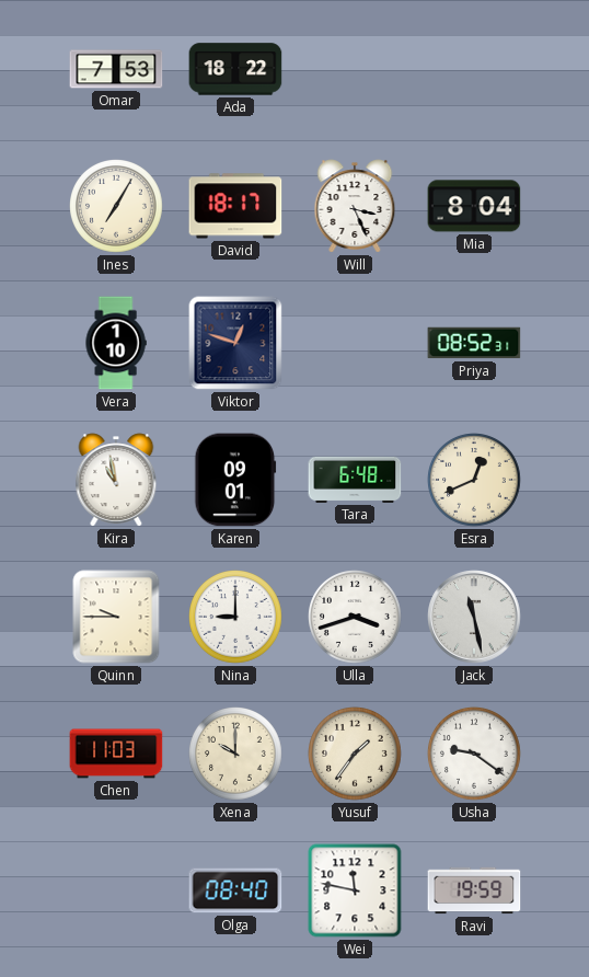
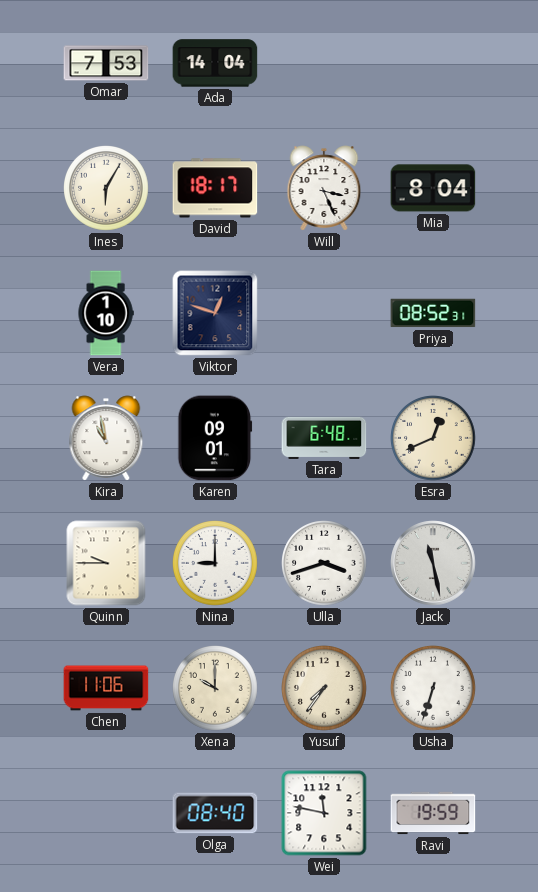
Ada: 18:22 -> 14:04
Ines: 7:05 -> 6:05
Chen: 11:03 -> 11:06
Yusuf: 1:36 -> 7:36
Usha: 9:21 -> 6:33
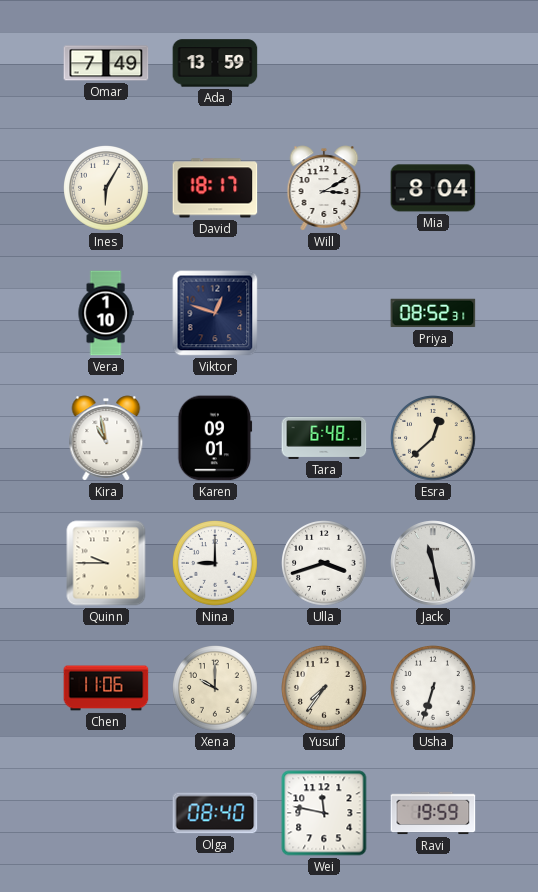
Omar: 7:53 -> 7:49
Ada: 14:04 -> 13:59
Will: 3:26 -> 3:10
Esra: 12:41 -> 12:38
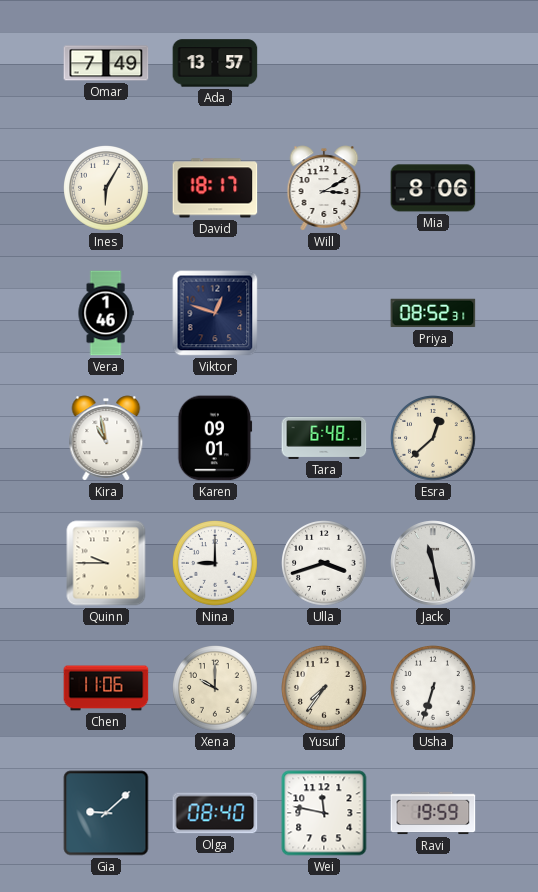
Ada: 13:59 -> 13:57
Mia: 8:04 -> 8:06
Vera: 1:10 -> 1:46
Gia: none -> 9:08
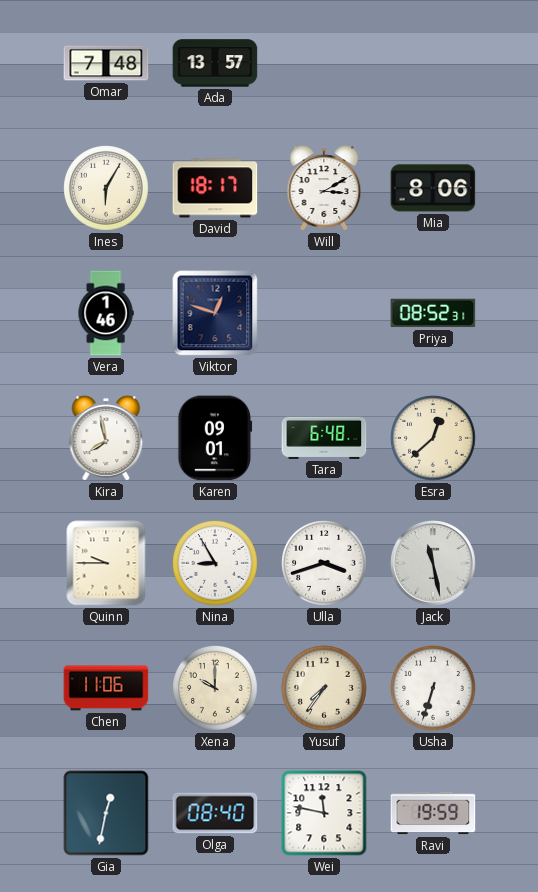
Omar: 7:49 -> 7:48
Kira: 10:58 -> 7:58
Nina: 9:00 -> 8:55
Gia: 9:08 -> 12:32
